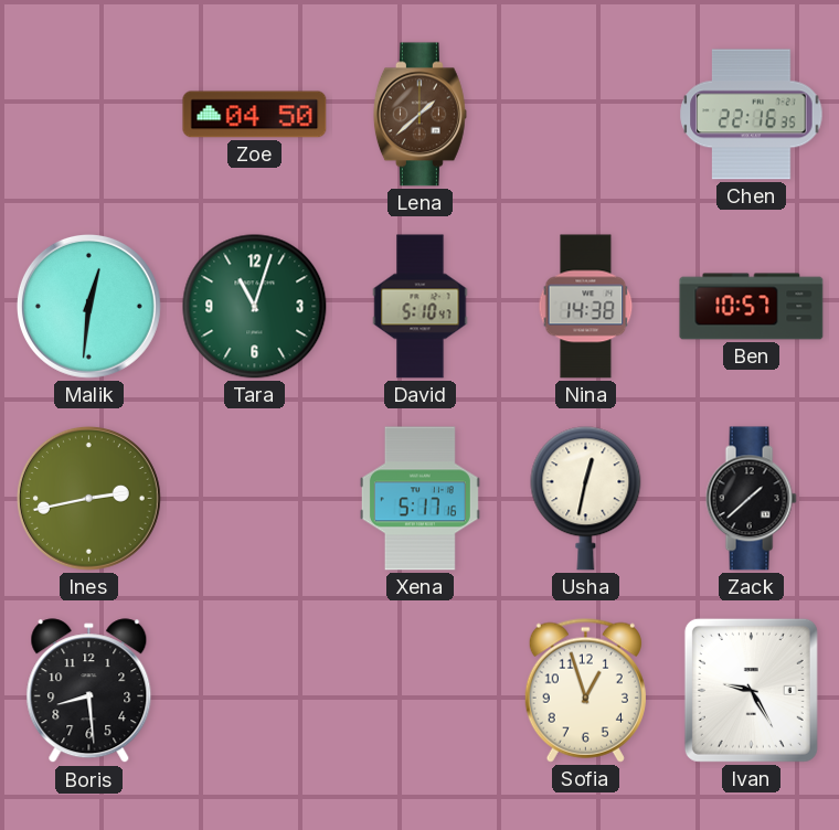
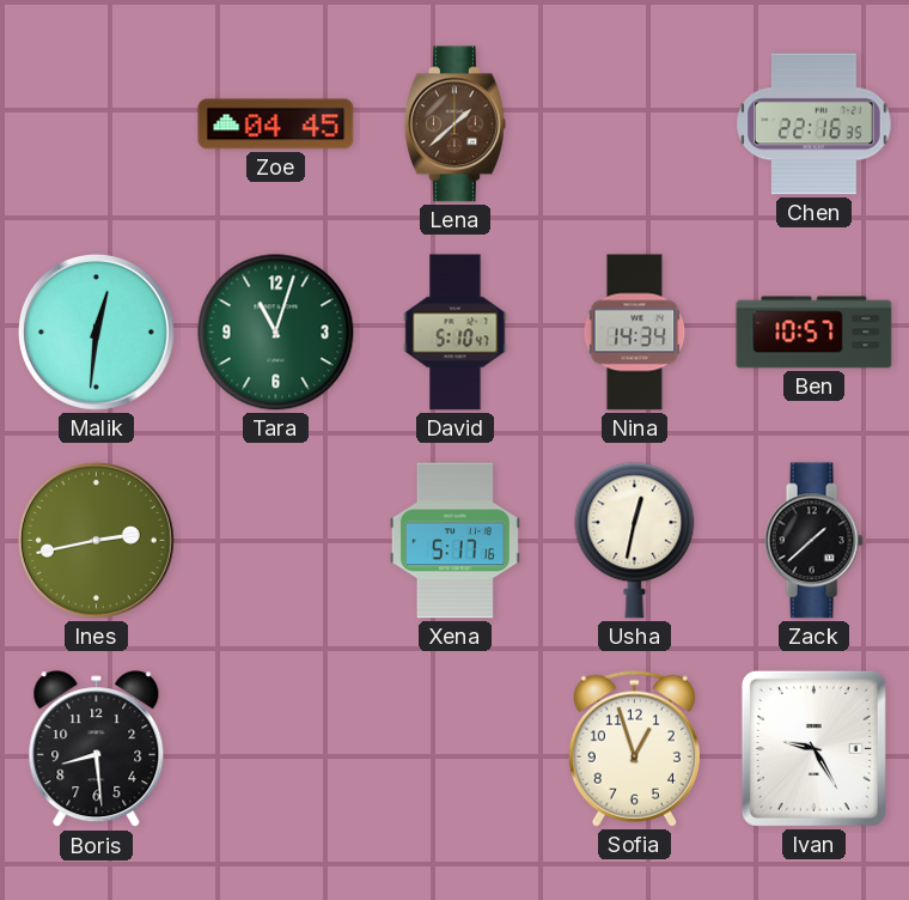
Zoe: 04:50 -> 04:45
Nina: 14:38 -> 14:34
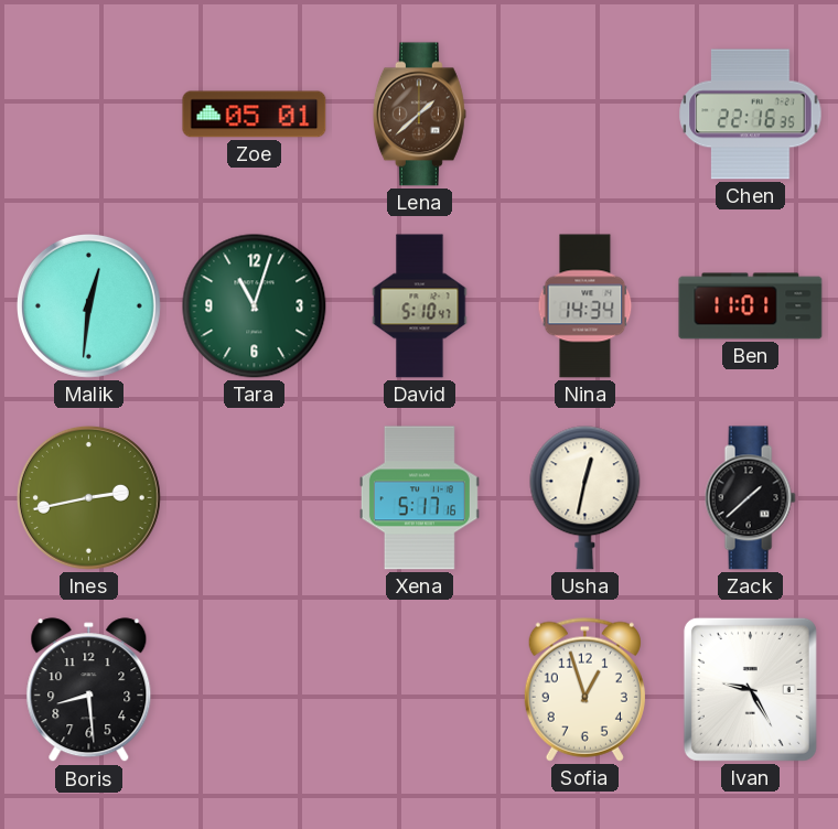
Zoe: 04:45 -> 05:01
Ben: 10:57 -> 11:01
